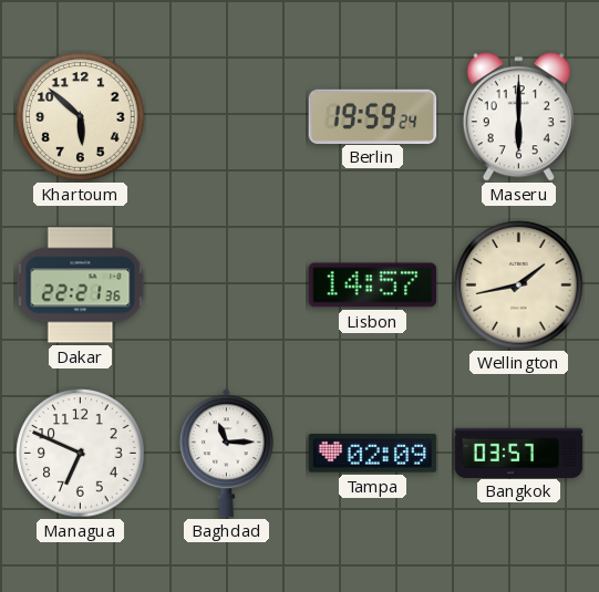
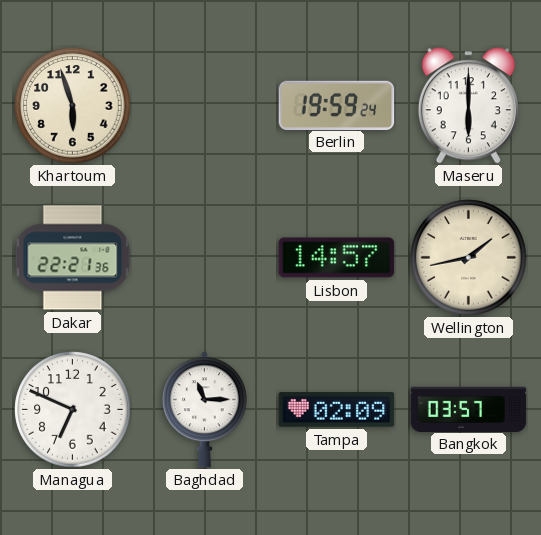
Khartoum: 5:52 -> 5:57
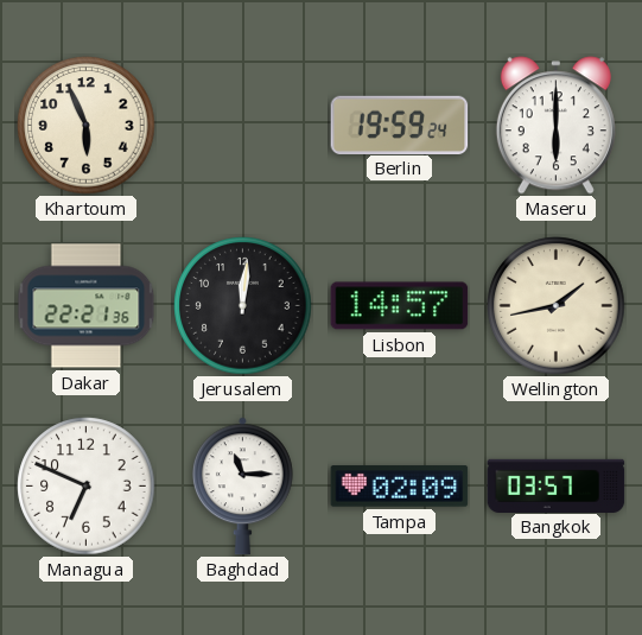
Khartoum: 5:57 -> 5:56
Jerusalem: none -> 12:01
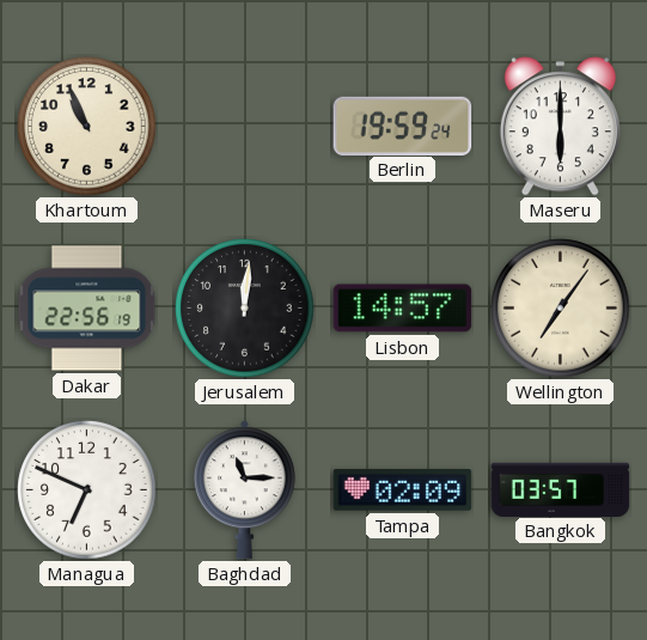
Khartoum: 5:56 -> 10:56
Dakar: 22:21 -> 22:56
Wellington: 1:43 -> 7:06
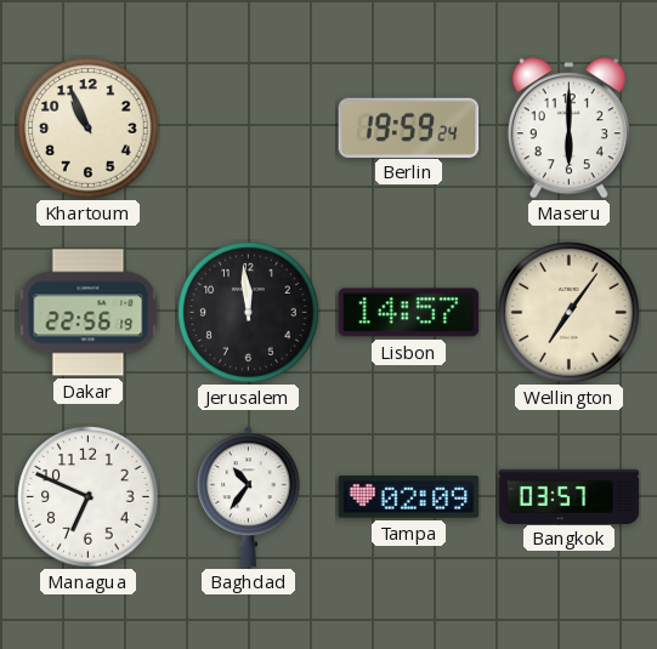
Jerusalem: 12:01 -> 11:59
Baghdad: 11:15 -> 10:36
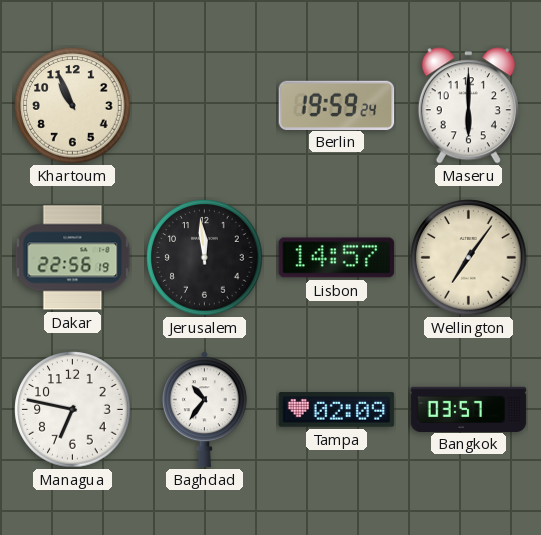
Managua: 6:49 -> 6:47
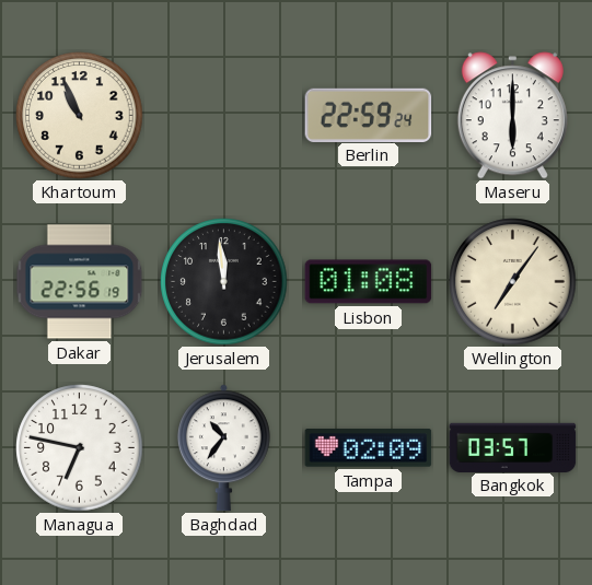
Berlin: 19:59 -> 22:59
Lisbon: 14:57 -> 01:08
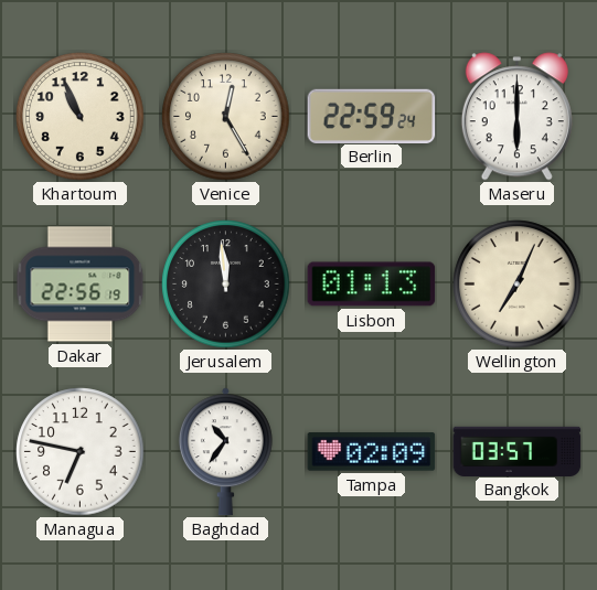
Venice: none -> 12:25
Lisbon: 01:08 -> 01:13
Wellington: 7:06 -> 7:04
